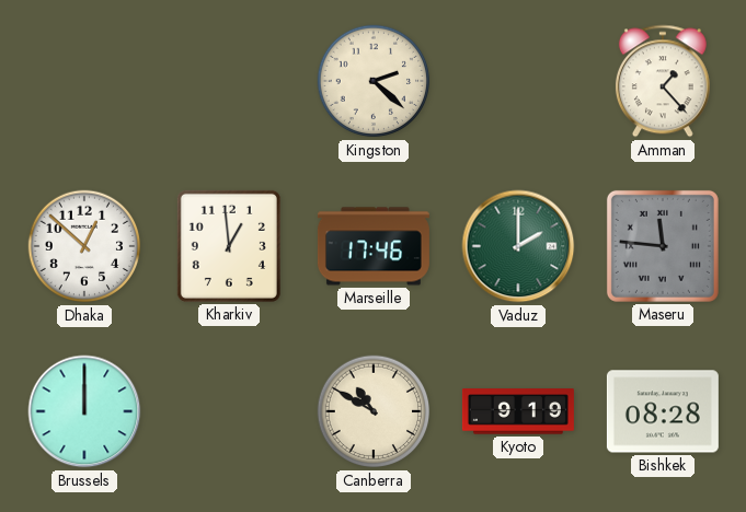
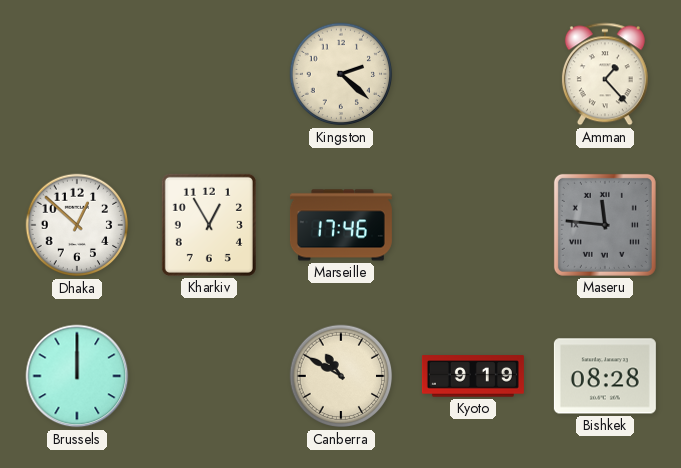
Kharkiv: 12:59 -> 12:55
Vaduz: 2:00 -> none
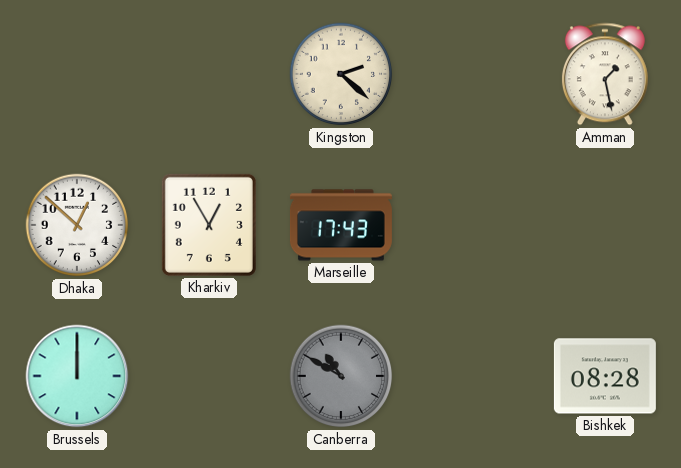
Amman: 1:23 -> 1:28
Marseille: 17:46 -> 17:43
Maseru: 11:46 -> none
Canberra dial: cream -> grey
Kyoto: 9:19 -> none
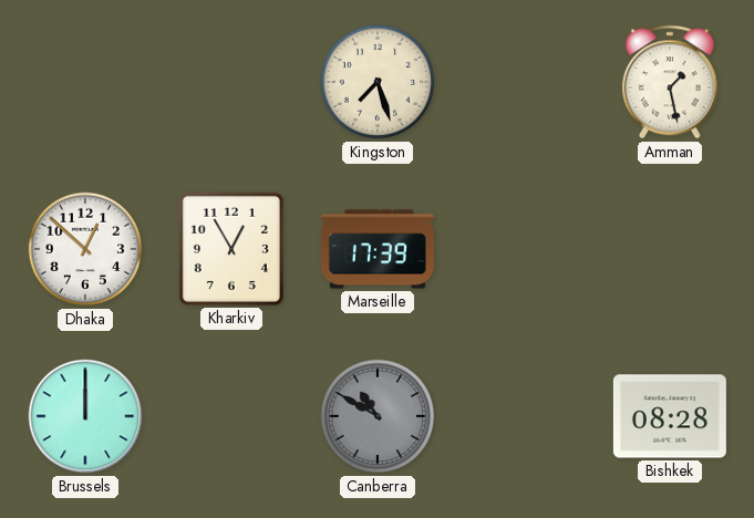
Kingston: 2:22 -> 7:27
Marseille: 17:43 -> 17:39
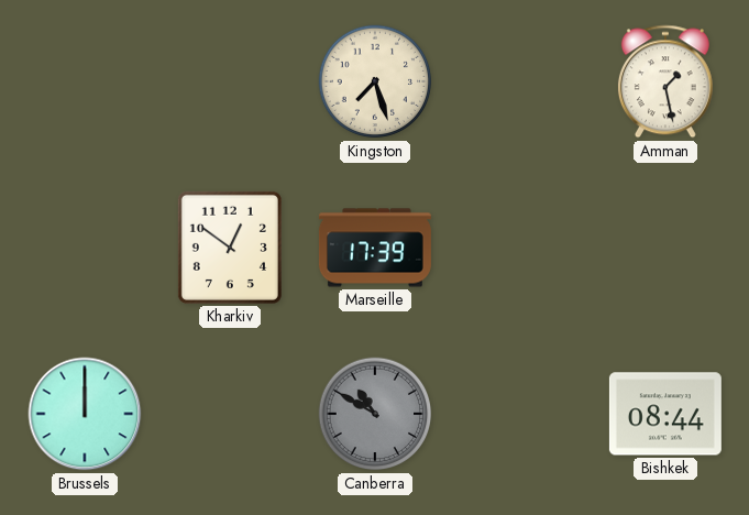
Dhaka: 12:52 -> none
Kharkiv: 12:55 -> 12:51
Bishkek: 08:28 -> 08:44
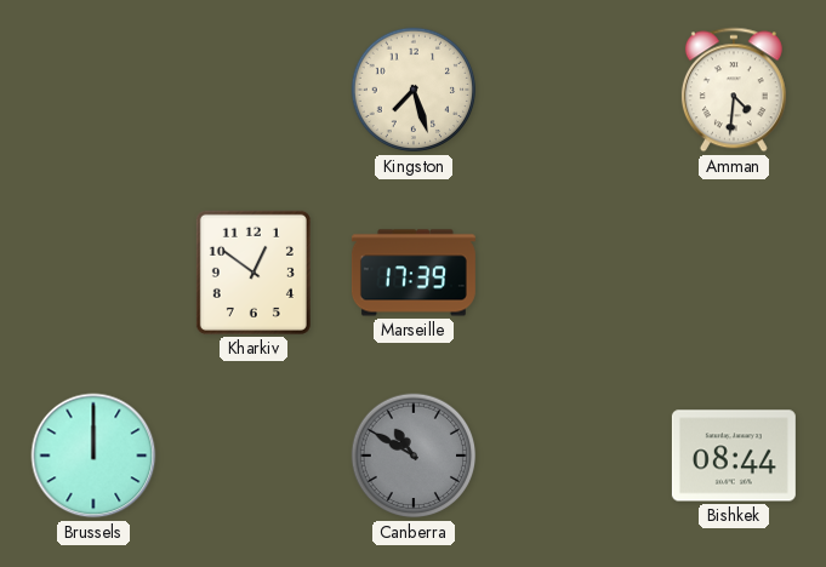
Amman: 1:28 -> 4:31
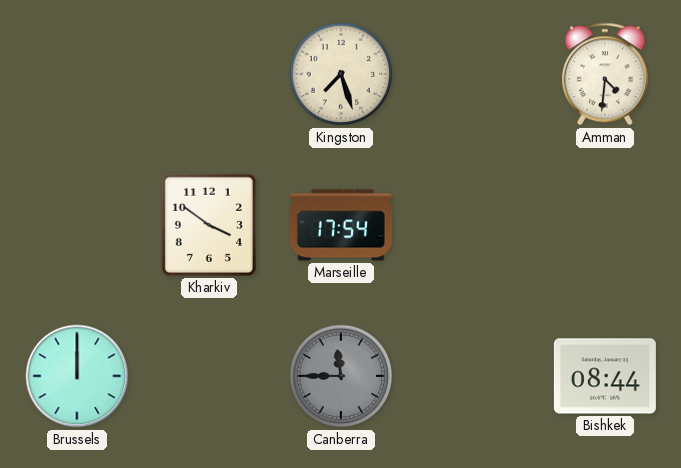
Kharkiv: 12:51 -> 3:51
Marseille: 17:39 -> 17:54
Canberra: 10:50 -> 11:45
